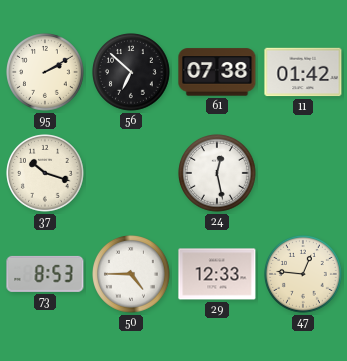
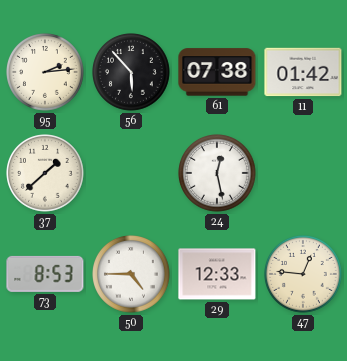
95: 2:10 -> 2:14
56: 6:52 -> 5:53
37: 10:18 -> 1:38
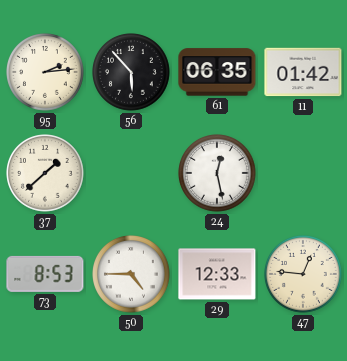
61: 07:38 -> 06:35
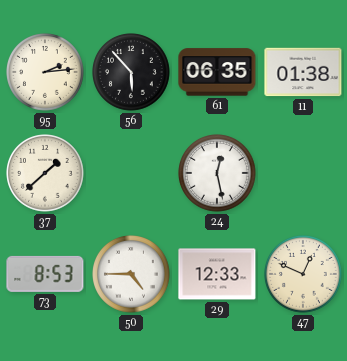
11: 01:42 -> 01:38
47: 12:46 -> 12:49
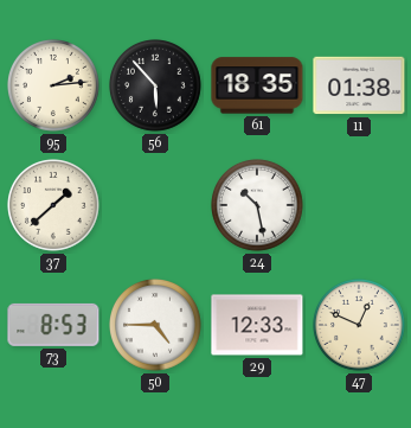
61: 06:35 -> 18:35
24: 12:28 -> 10:28
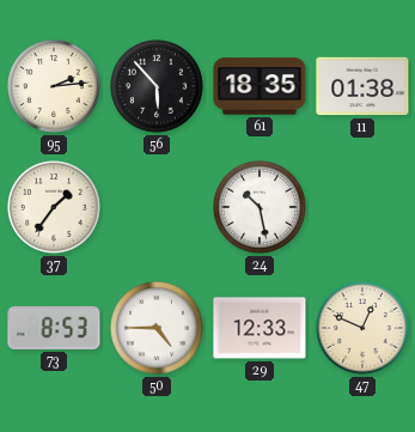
37: 1:38 -> 1:36
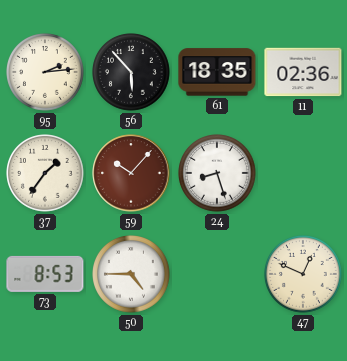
11: 01:38 -> 02:36
59: none -> 10:07
24: 10:28 -> 8:27
29: 12:33 -> none
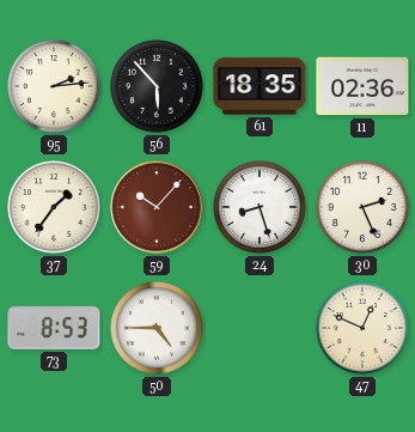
30: none -> 2:26
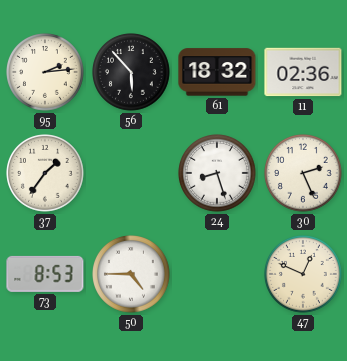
61: 18:35 -> 18:32
59: 10:07 -> none
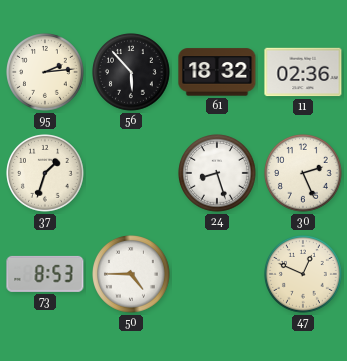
37: 1:36 -> 1:33
